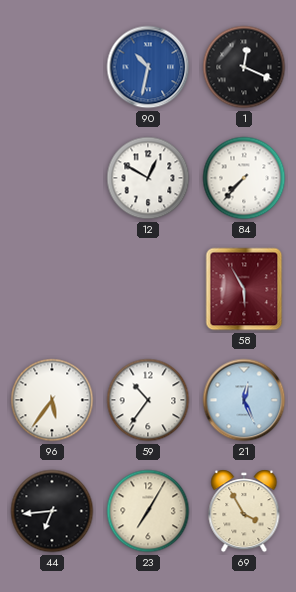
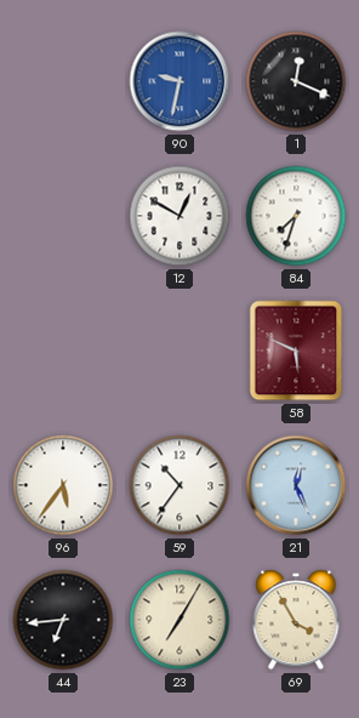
90: 10:32 -> 9:32
84: 7:37 -> 7:33
58: 5:55 -> 5:49
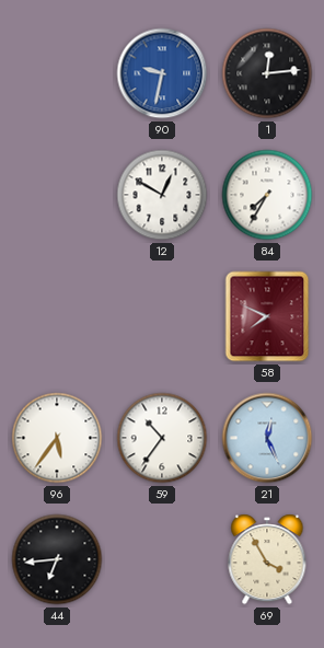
1: 12:19 -> 12:14
84: 7:33 -> 7:35
58: 5:49 -> 7:49
23: 7:05 -> none
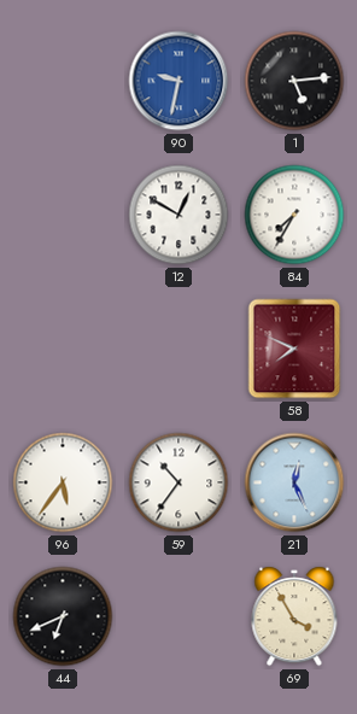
1: 12:14 -> 5:14
44: 6:44 -> 6:41
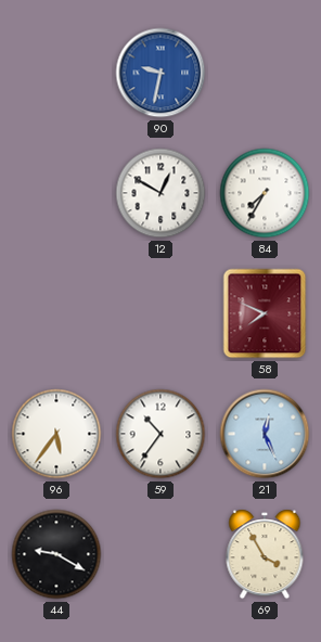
1: 5:14 -> none
44: 6:41 -> 9:20
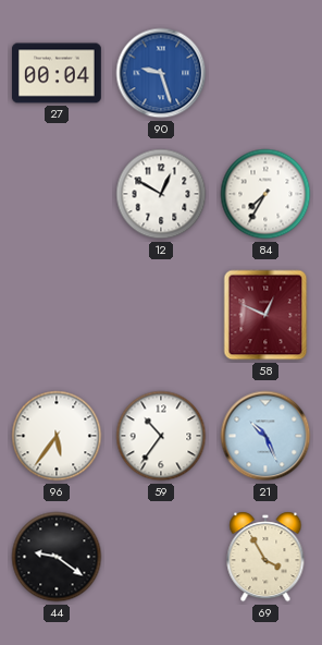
27: none -> 00:04
90: 9:32 -> 9:27
58: 7:49 -> 12:49
21: 12:26 -> 10:26
44: 9:20 -> 9:21
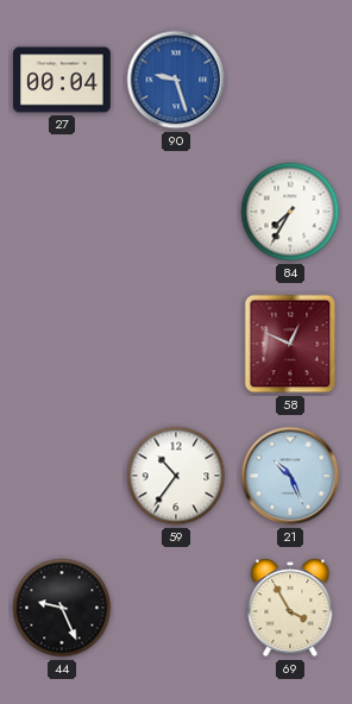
12: 12:50 -> none
96: 5:36 -> none
44: 9:21 -> 9:26
